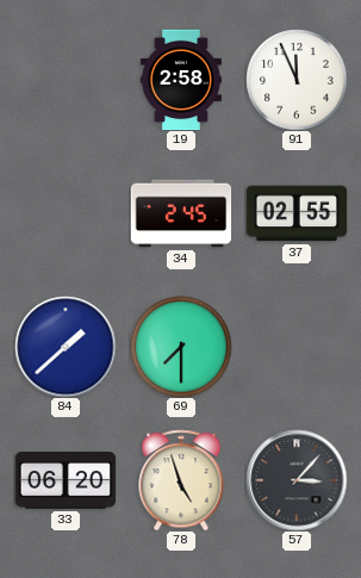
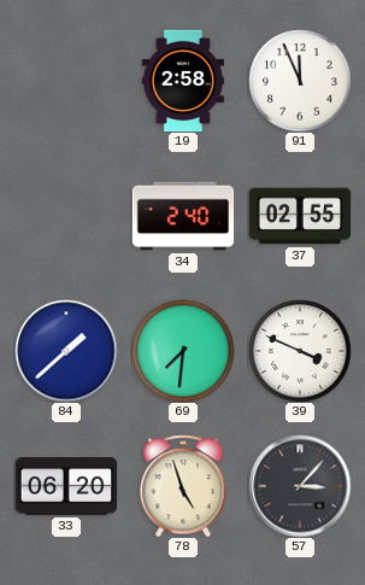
34: 2:45 -> 2:40
69: 7:30 -> 7:31
39: none -> 3:49
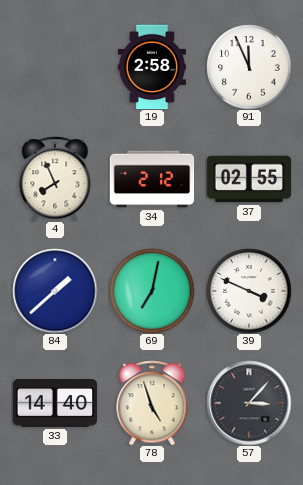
4: none -> 7:56
34: 2:40 -> 2:12
69: 7:31 -> 7:02
33: 06:20 -> 14:40
